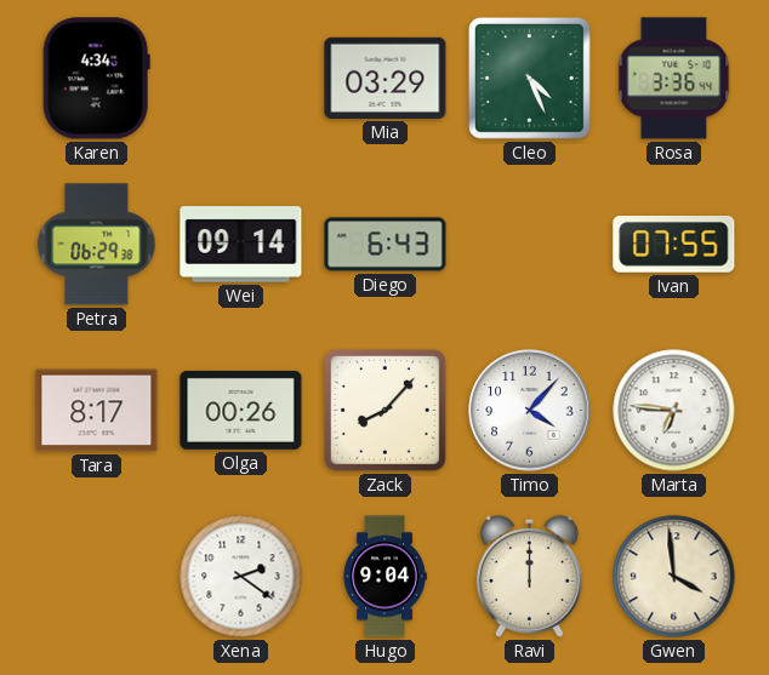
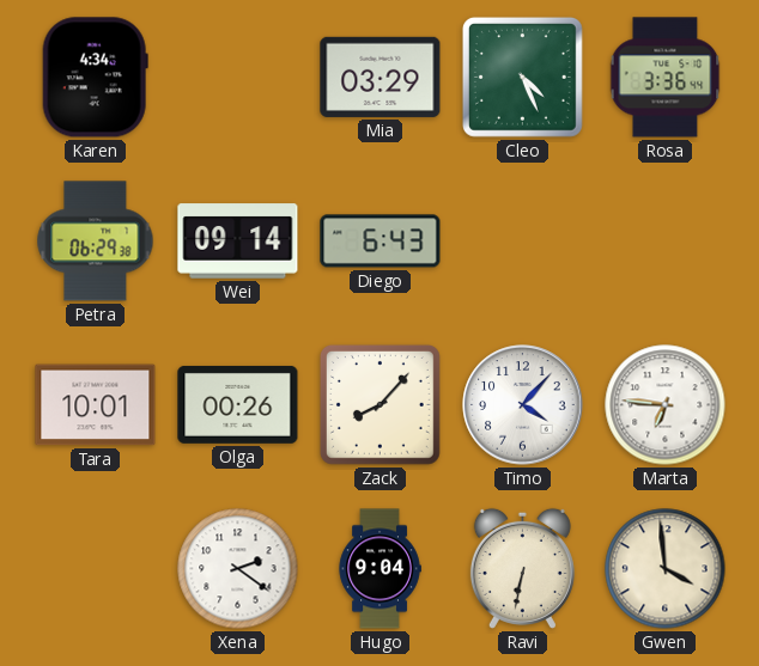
Ivan: 07:55 -> none
Tara: 8:17 -> 10:01
Ravi: 12:00 -> 6:32
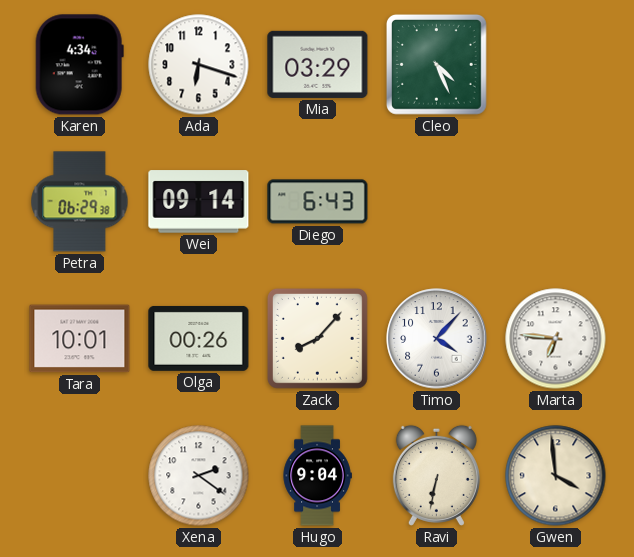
Ada: none -> 6:18
Rosa: 3:36 -> none
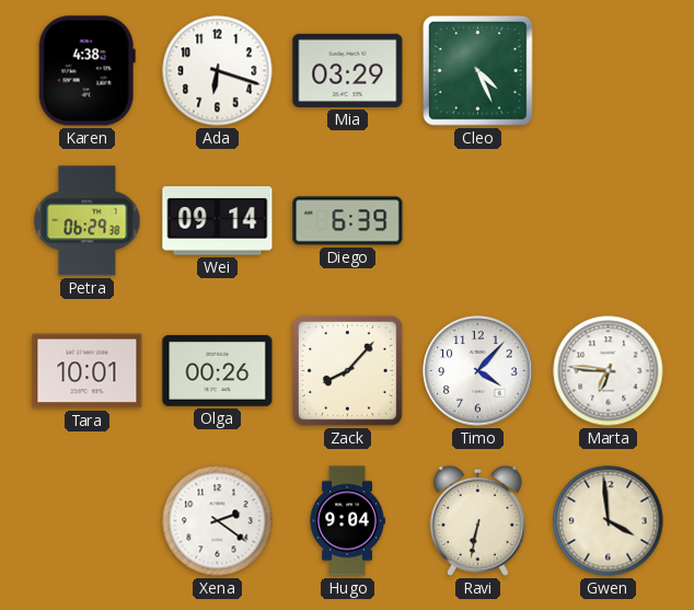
Karen: 4:34 -> 4:38
Diego: 6:43 -> 6:39
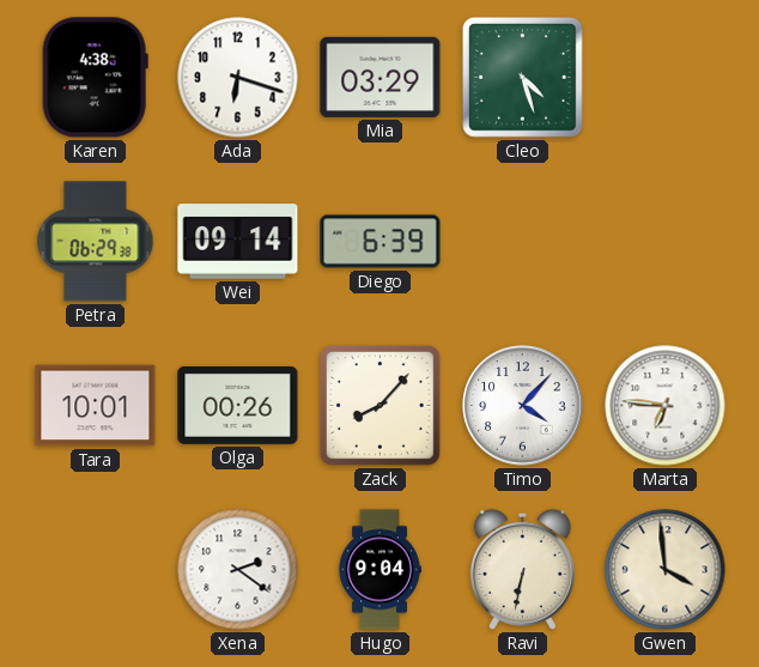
Cleo: 4:26 -> 4:27
